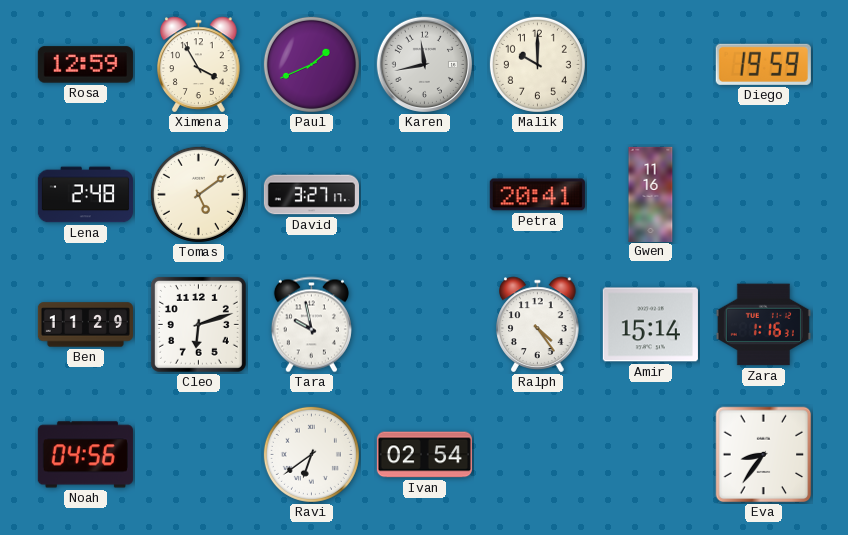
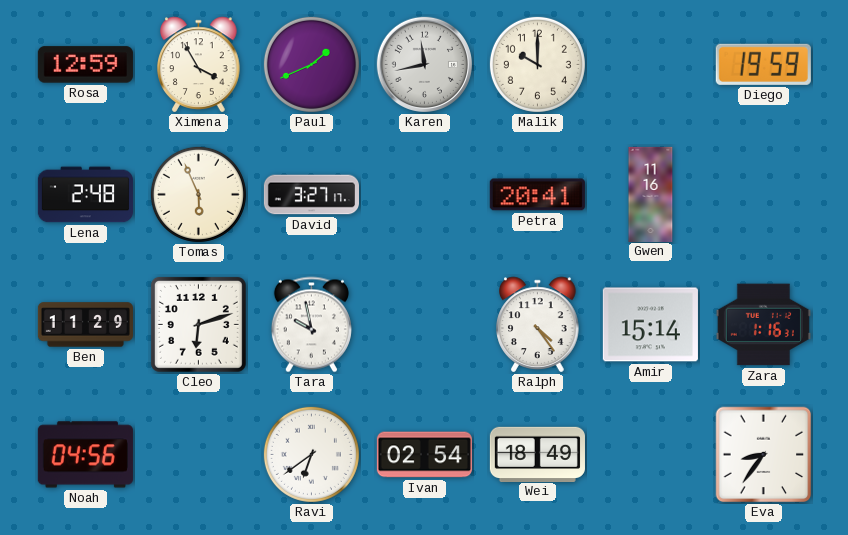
Tomas: 5:09 -> 5:56
Wei: none -> 18:49
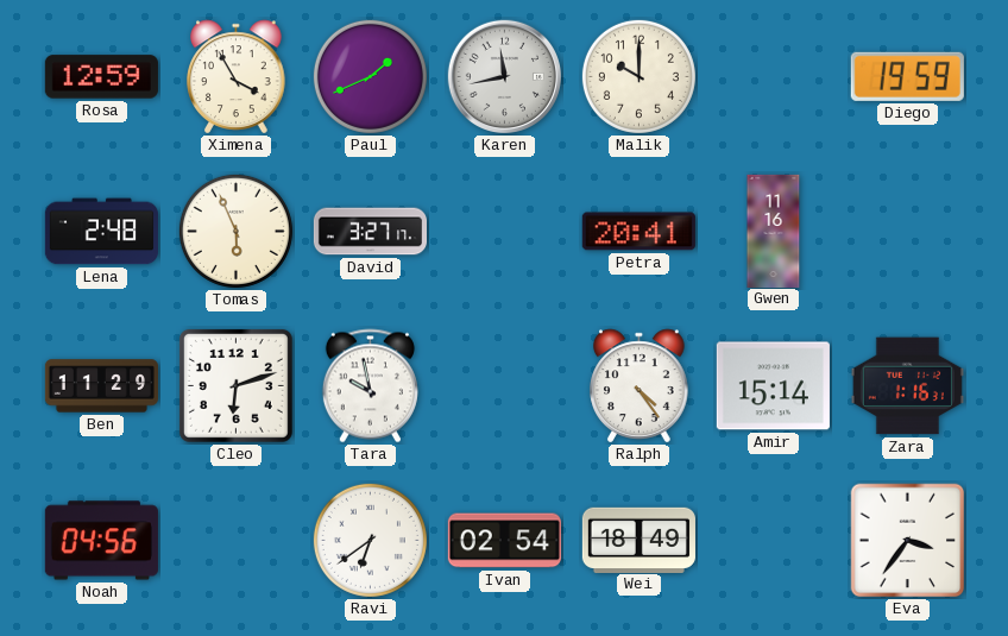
Eva: 8:36 -> 3:36
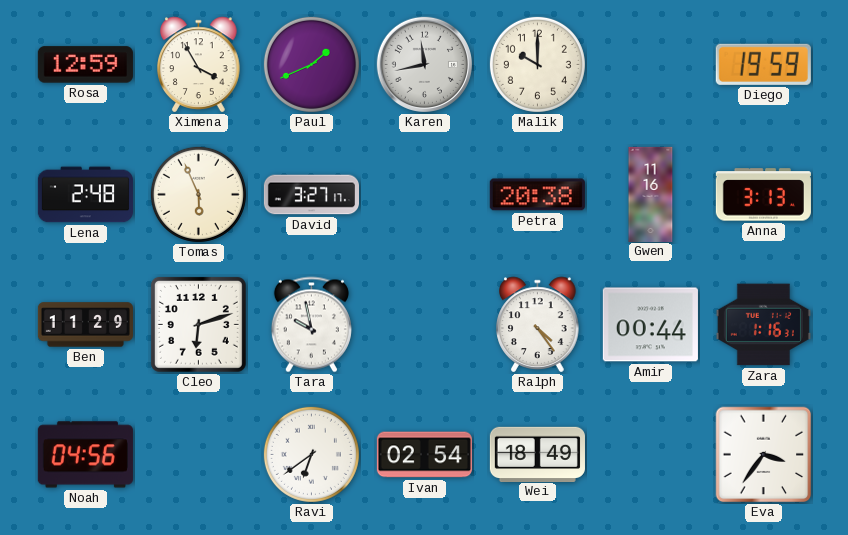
Petra: 20:41 -> 20:38
Anna: none -> 3:13
Amir: 15:14 -> 00:44
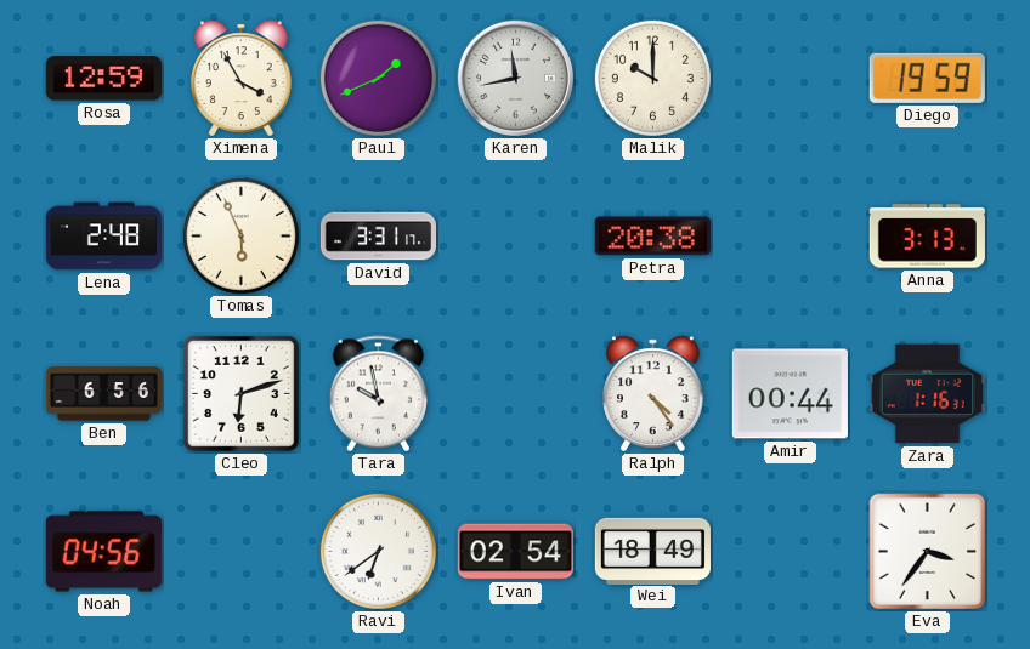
David: 3:27 -> 3:31
Gwen: 11:16 -> none
Ben: 11:29 -> 6:56
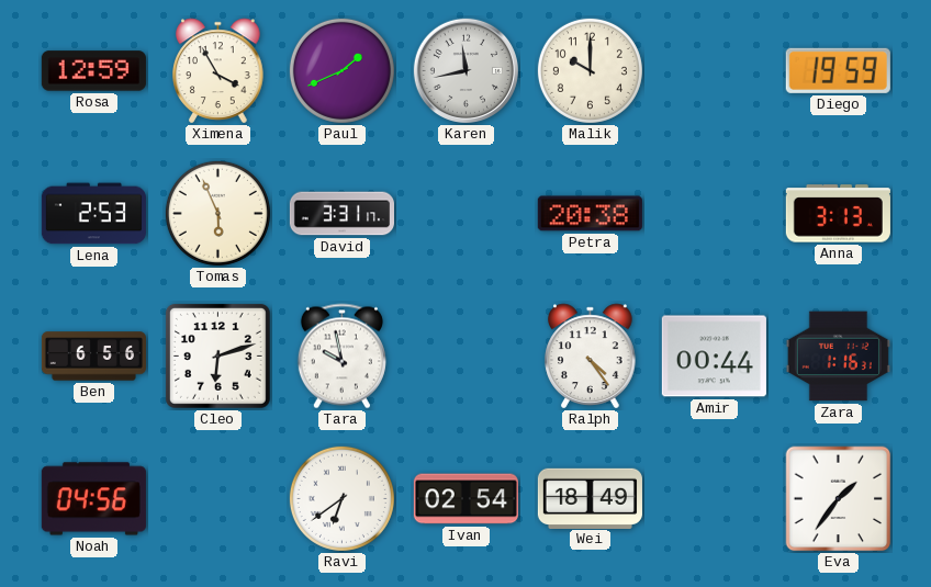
Lena: 2:48 -> 2:53
Eva: 3:36 -> 1:36
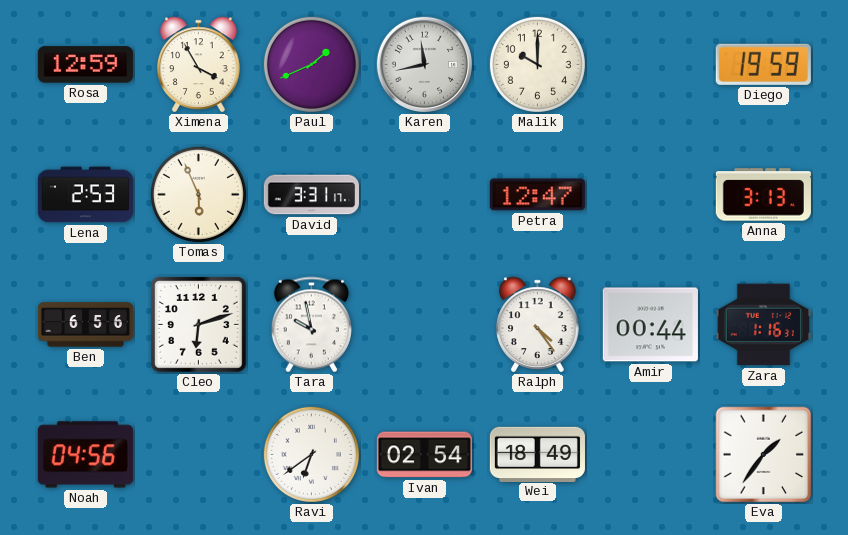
Petra: 20:38 -> 12:47
